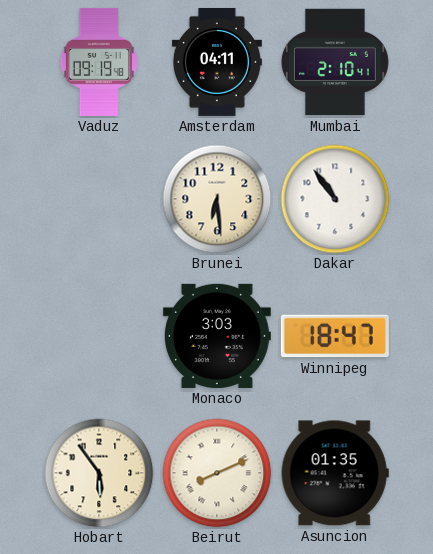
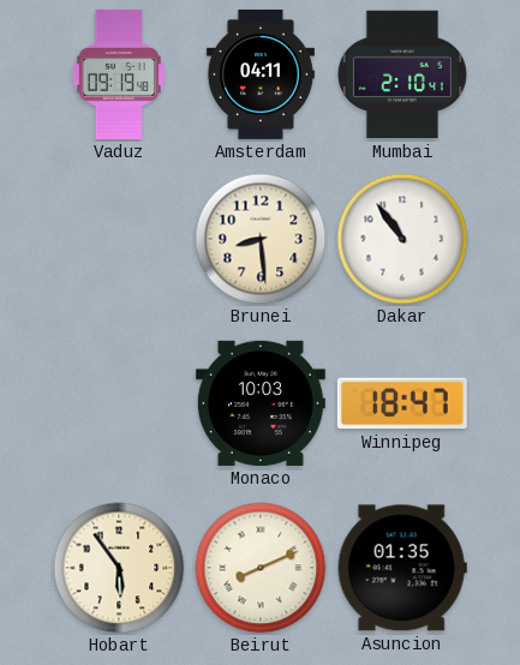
Brunei: 6:29 -> 8:29
Monaco: 3:03 -> 10:03
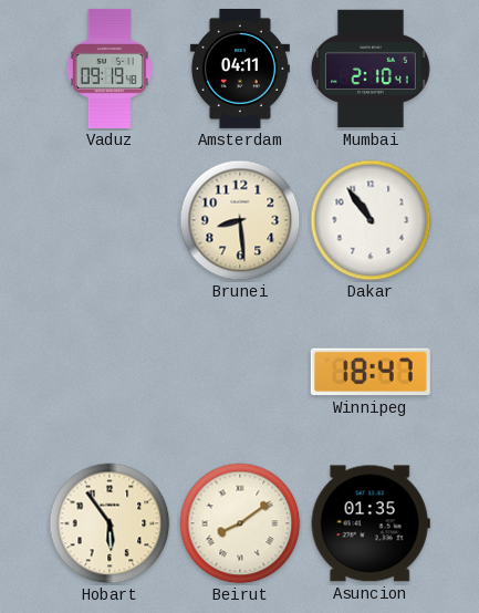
Monaco: 10:03 -> none
Beirut: 8:11 -> 8:09
